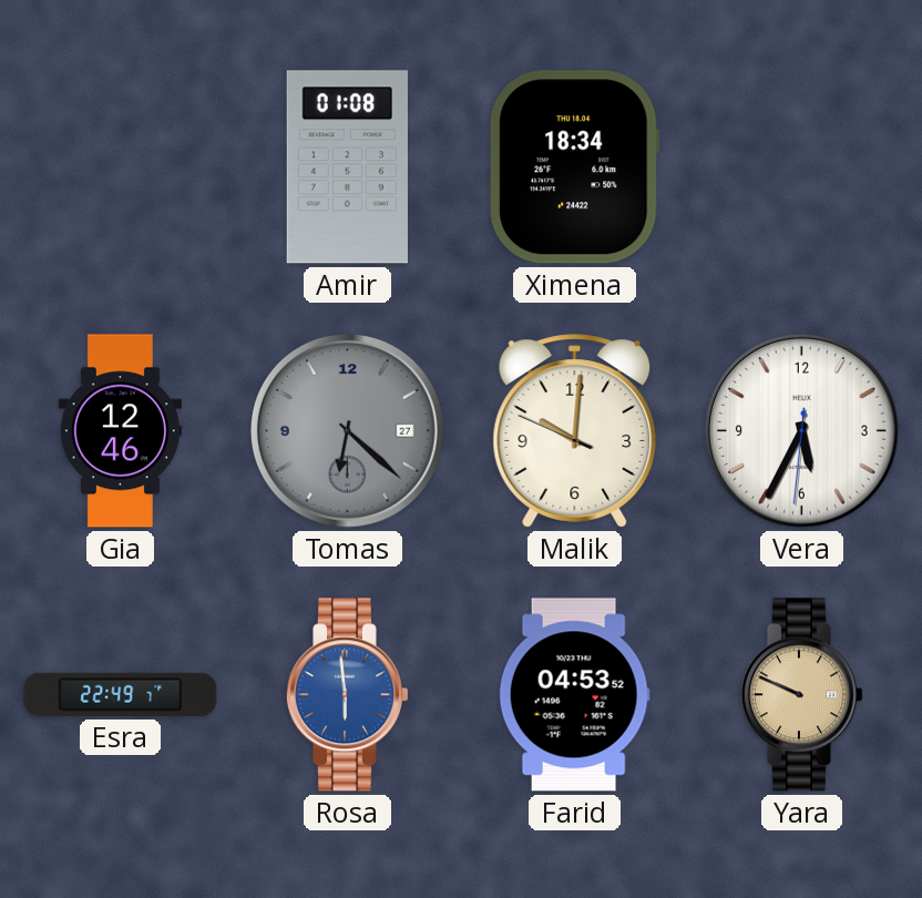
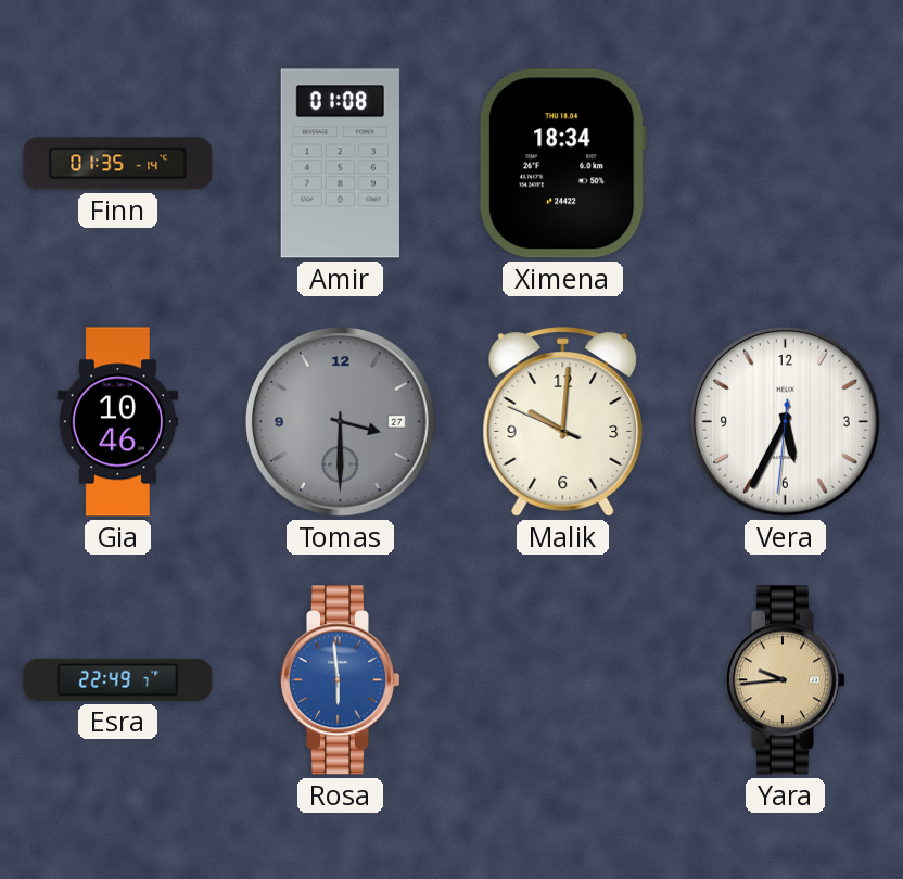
Finn: none -> 01:35
Gia: 12:46 -> 10:46
Tomas: 6:22 -> 3:30
Farid: 04:53 -> none
Yara: 9:49 -> 9:44
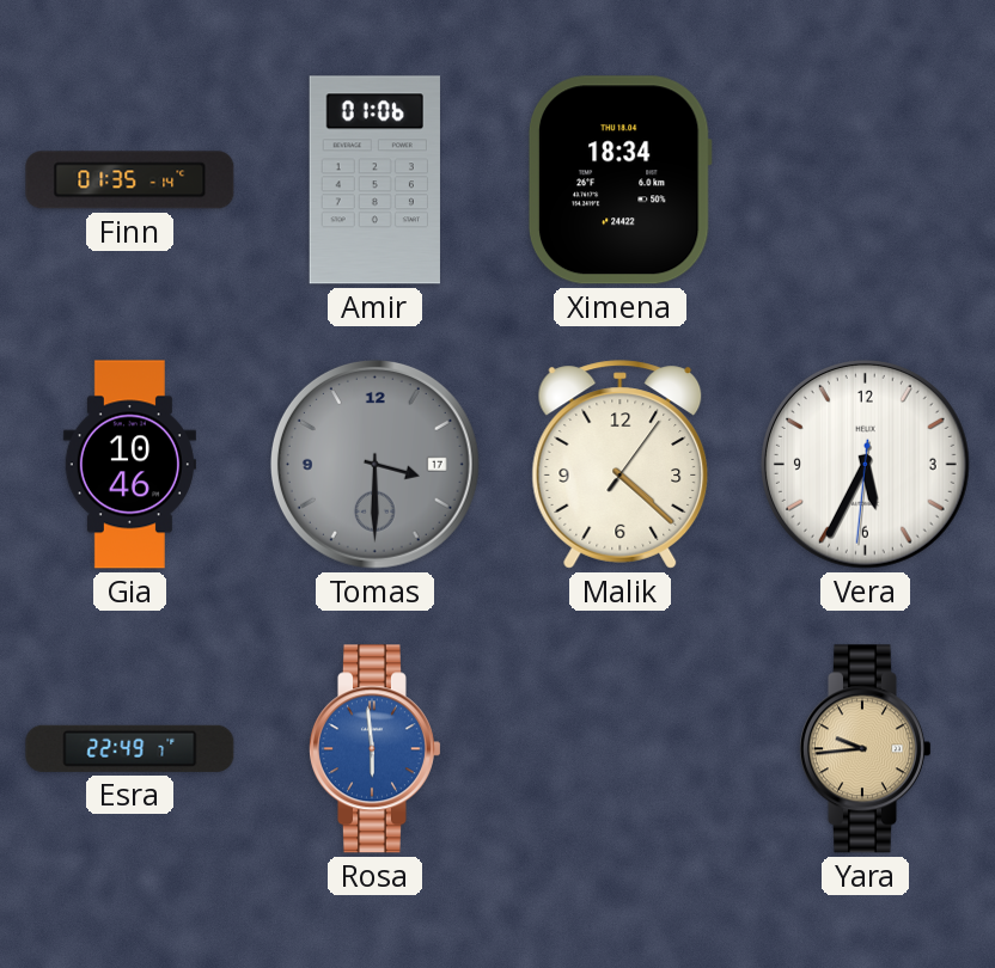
Amir: 01:08 -> 01:06
Tomas date: 27 -> 17
Malik: 10:00 -> 4:22
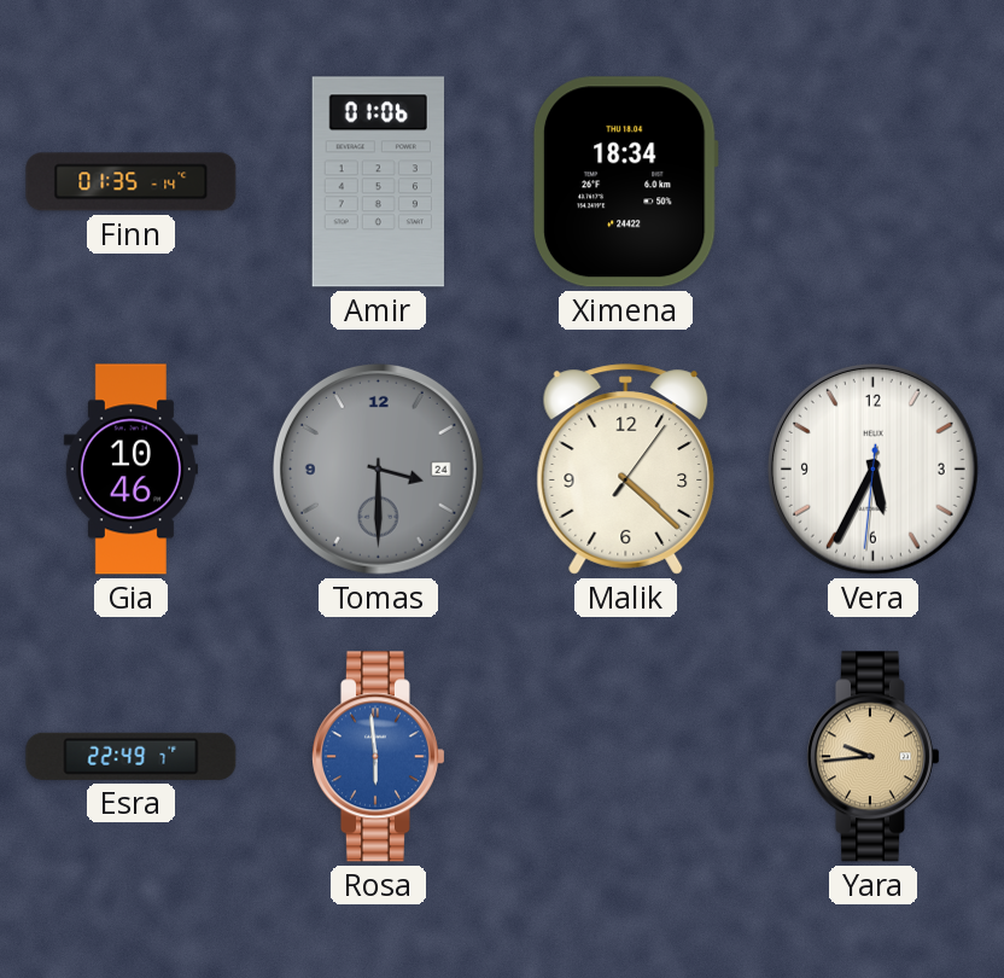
Tomas date: 17 -> 24
